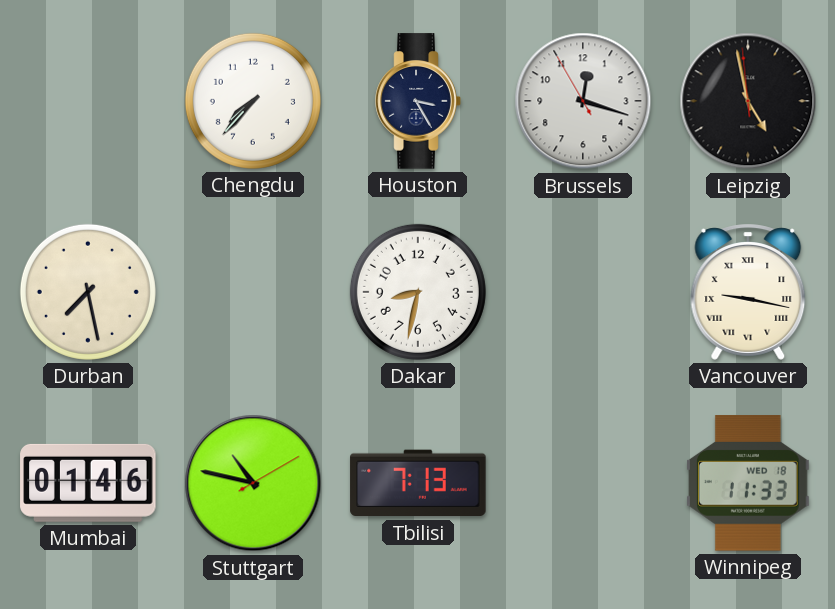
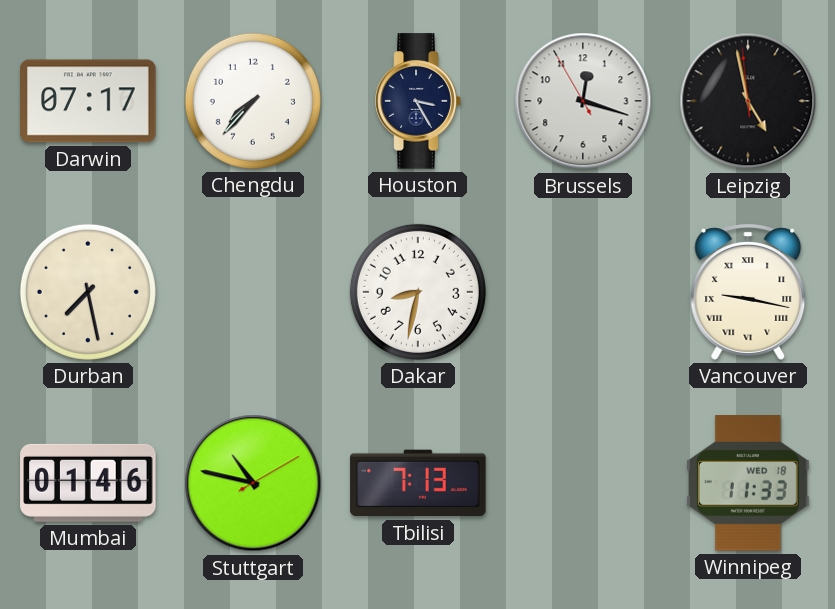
Darwin: none -> 07:17
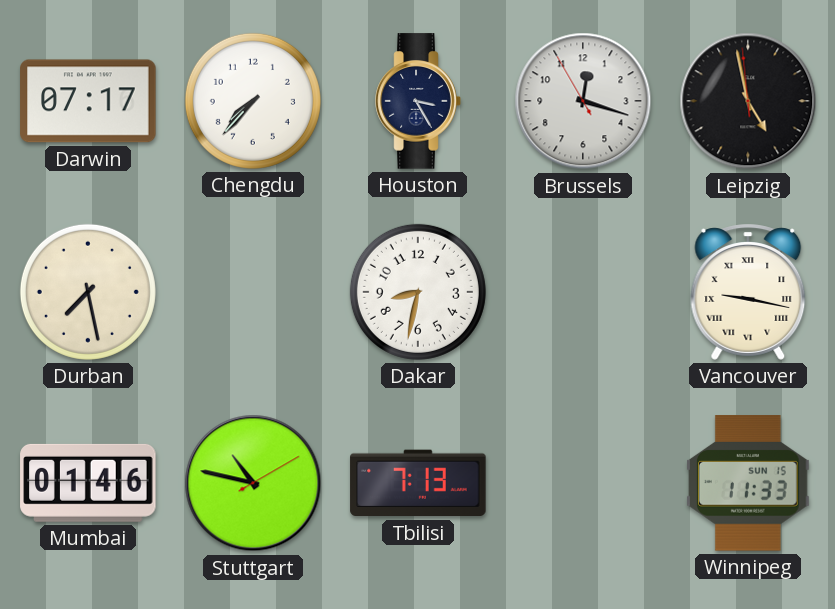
Winnipeg date: WED 18 -> SUN 15
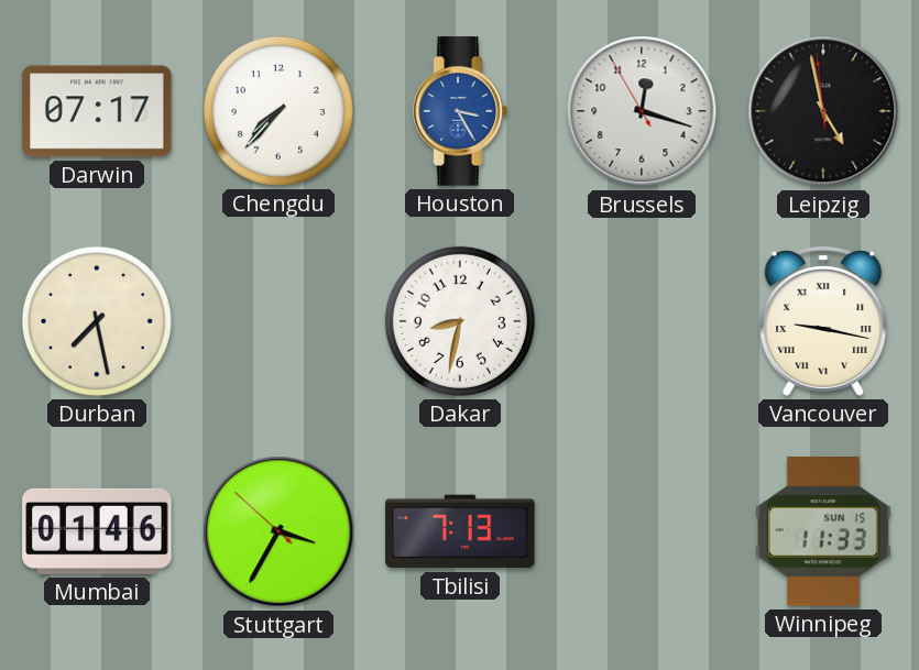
Houston dial: navy -> blue
Stuttgart: 10:47 -> 3:34
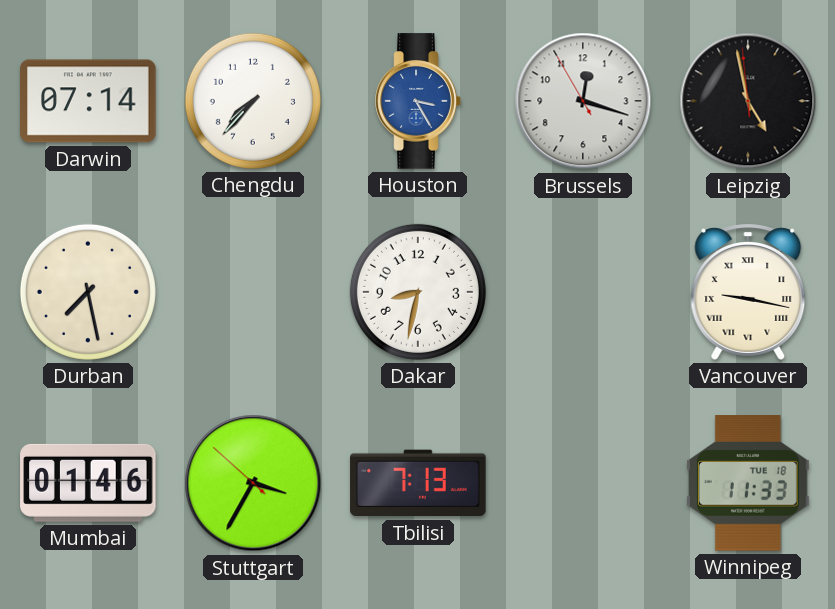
Darwin: 07:17 -> 07:14
Winnipeg date: SUN 15 -> TUE 18
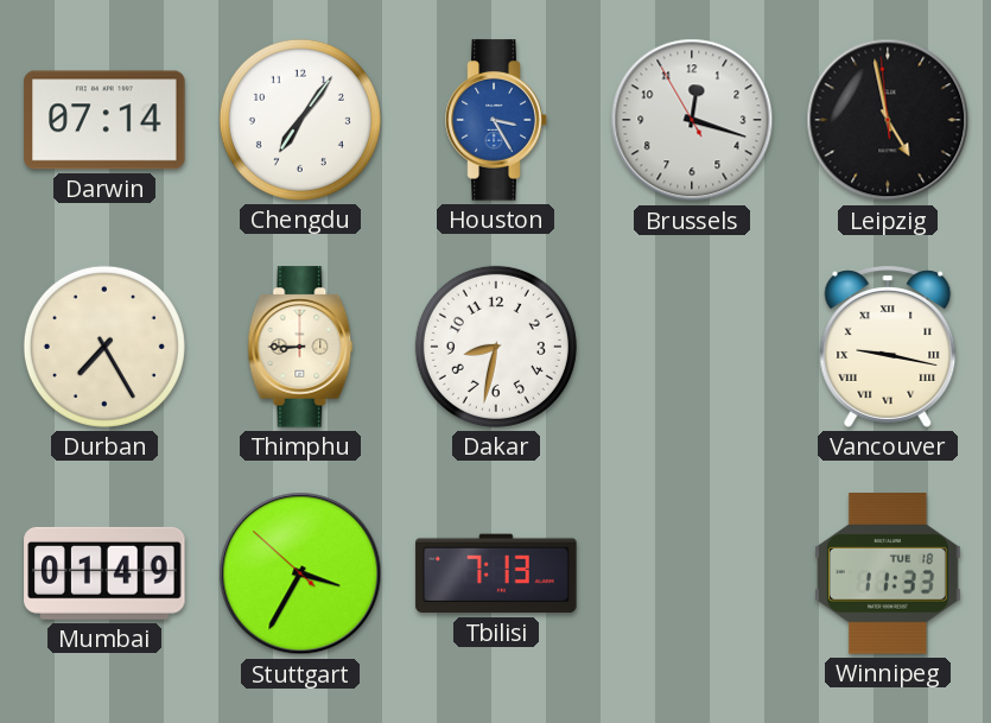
Chengdu: 7:37 -> 7:06
Durban: 7:28 -> 7:25
Thimphu: none -> 8:45
Mumbai: 01:46 -> 01:49
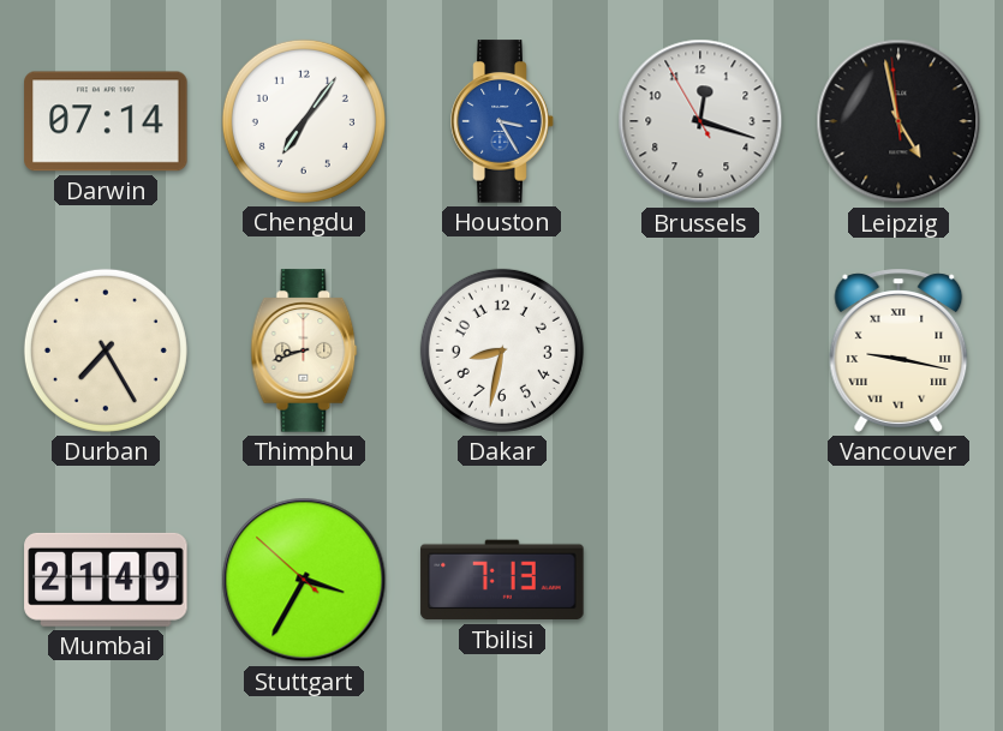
Thimphu: 8:45 -> 8:42
Mumbai: 01:49 -> 21:49
Winnipeg: 11:33 -> none
